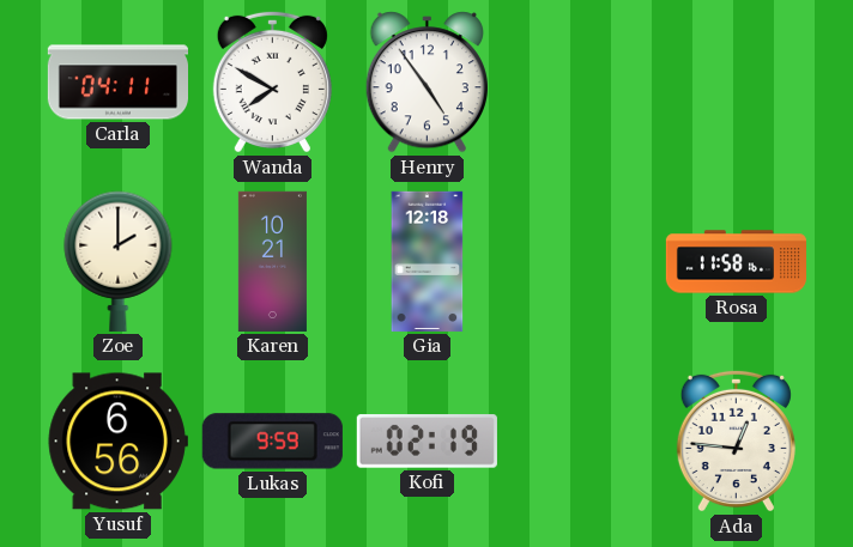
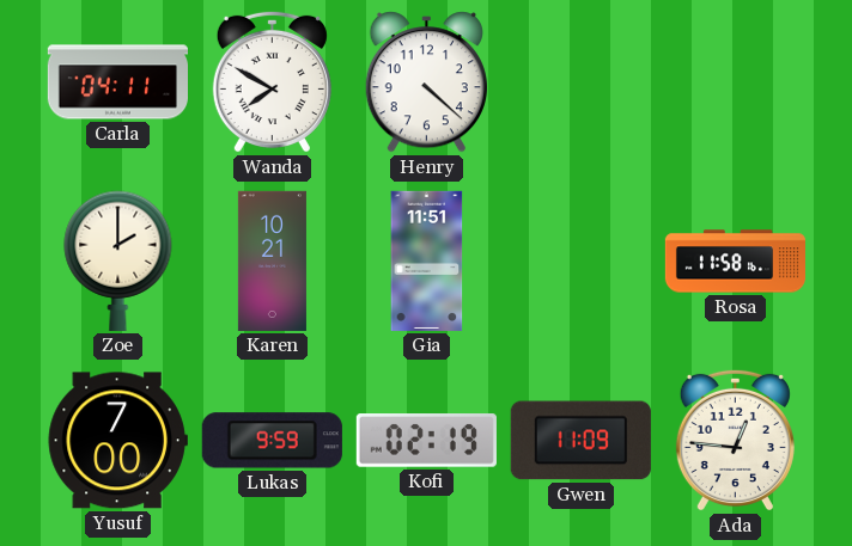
Henry: 4:54 -> 4:22
Gia: 12:18 -> 11:51
Yusuf: 6:56 -> 7:00
Gwen: none -> 11:09
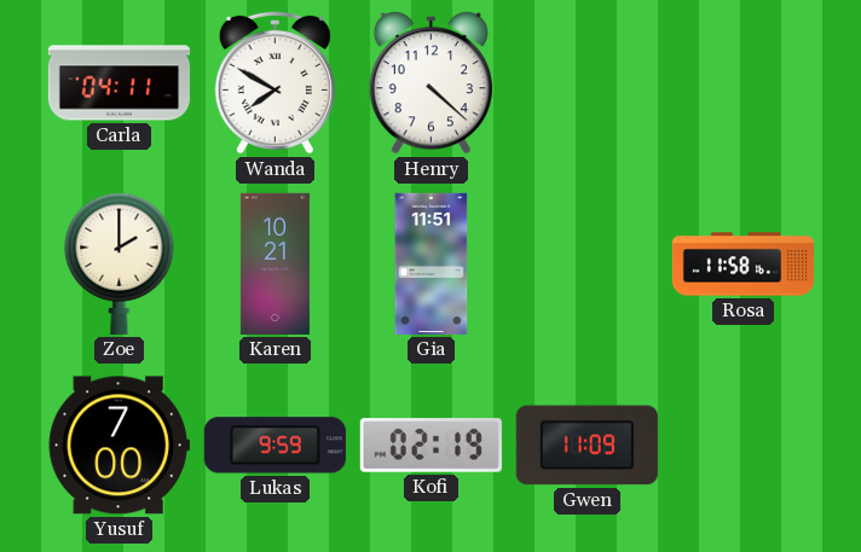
Ada: 12:46 -> none
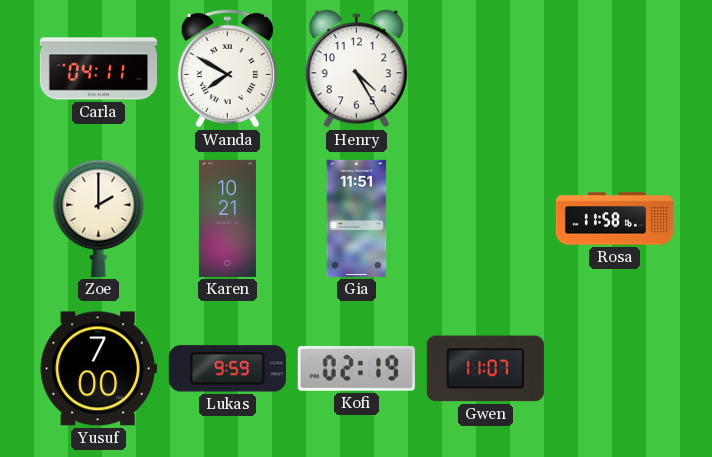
Henry: 4:22 -> 4:25
Gwen: 11:09 -> 11:07
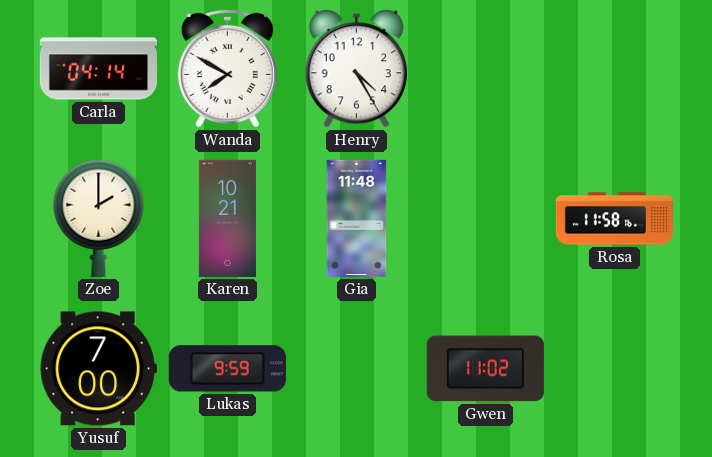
Carla: 04:11 -> 04:14
Gia: 11:51 -> 11:48
Kofi: 02:19 -> none
Gwen: 11:07 -> 11:02
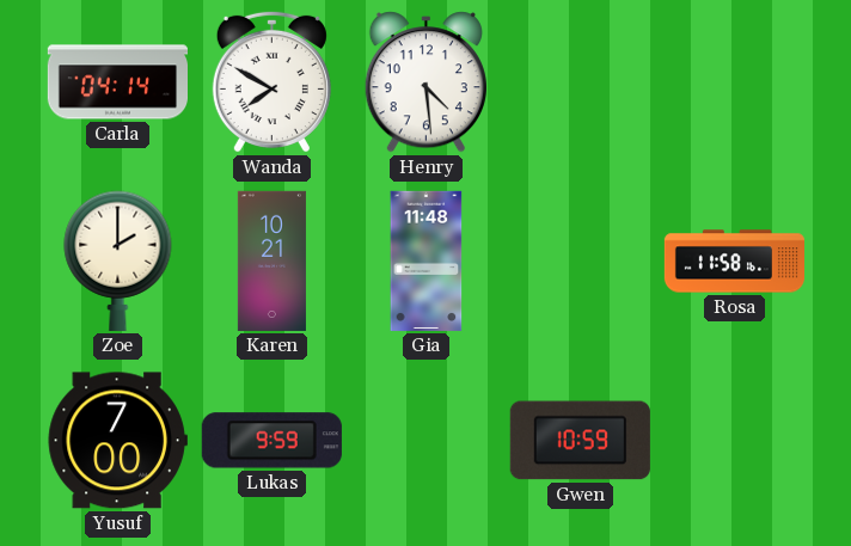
Henry: 4:25 -> 4:29
Gwen: 11:02 -> 10:59
